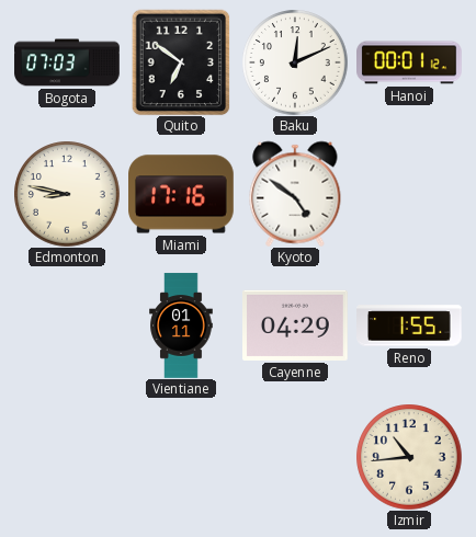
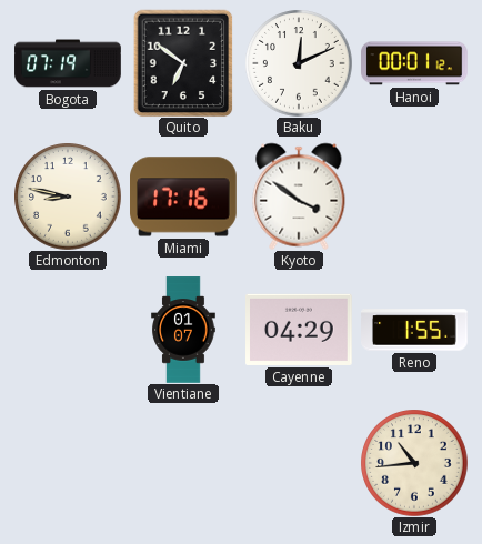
Bogota: 07:03 -> 07:19
Kyoto: 4:51 -> 3:51
Vientiane: 01:11 -> 01:07
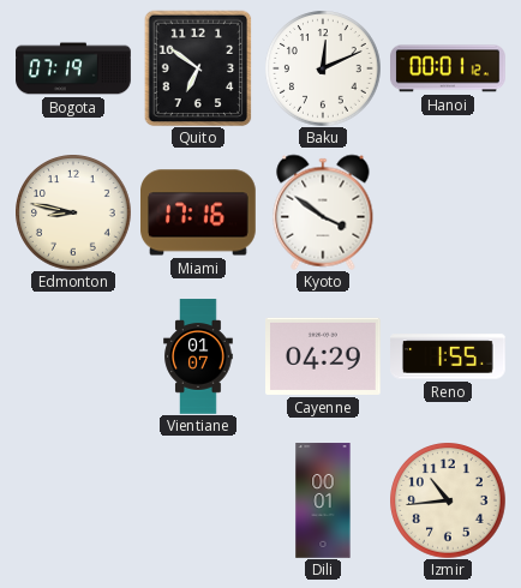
Dili: none -> 00:01
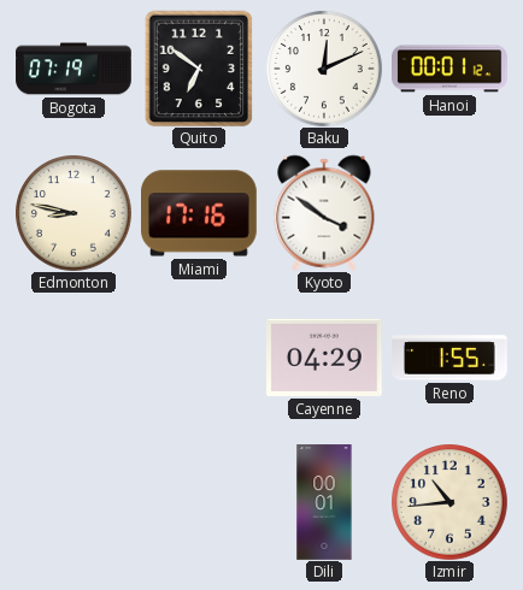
Vientiane: 01:07 -> none
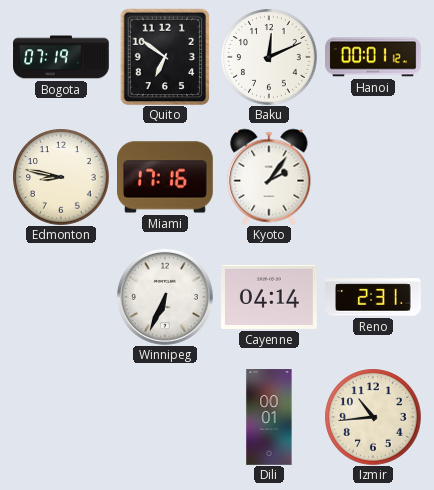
Kyoto: 3:51 -> 2:06
Winnipeg: none -> 6:34
Cayenne: 04:29 -> 04:14
Reno: 1:55 -> 2:31
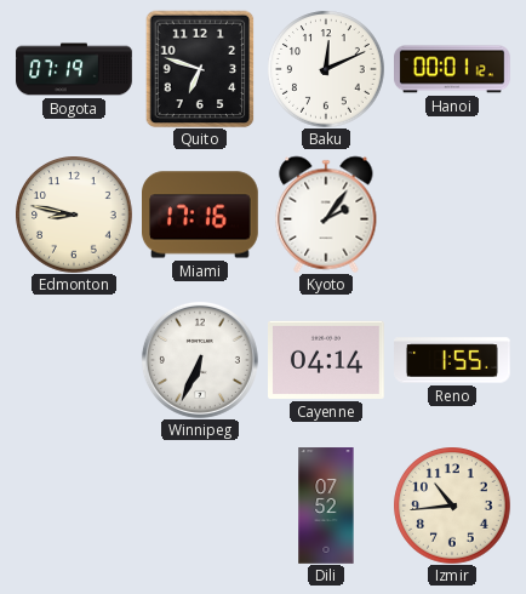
Quito: 6:51 -> 6:48
Reno: 2:31 -> 1:55
Dili: 00:01 -> 07:52
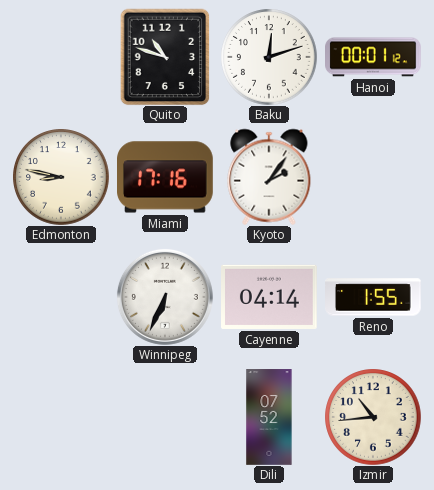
Bogota: 07:19 -> none
Quito: 6:48 -> 10:48
Baku: 12:11 -> 12:12
